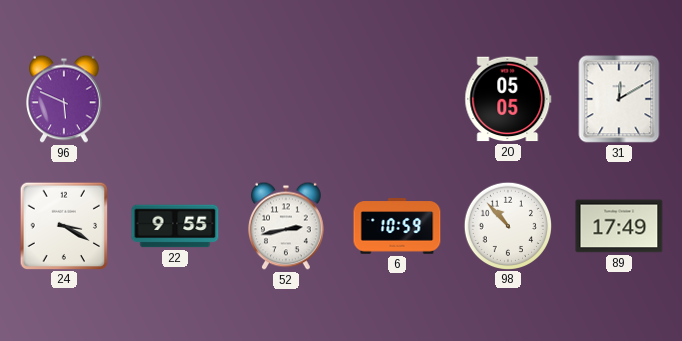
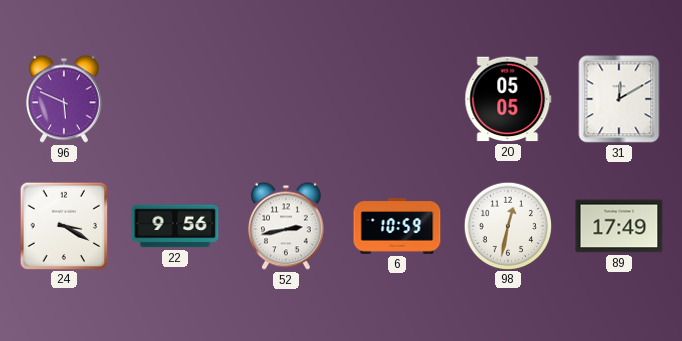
22: 9:55 -> 9:56
98: 10:53 -> 12:32
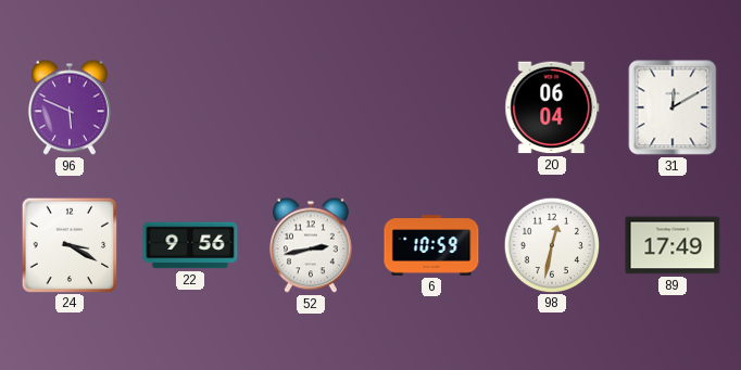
20: 05:05 -> 06:04
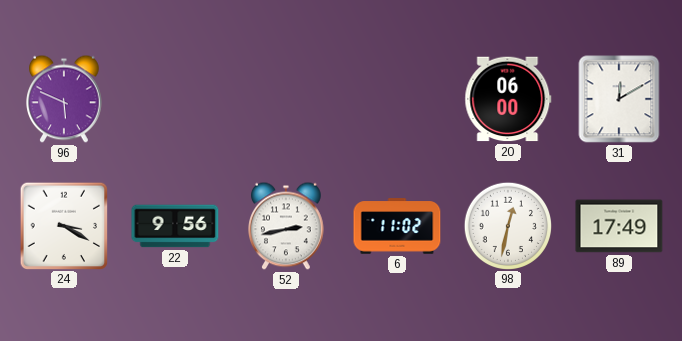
20: 06:04 -> 06:00
6: 10:59 -> 11:02
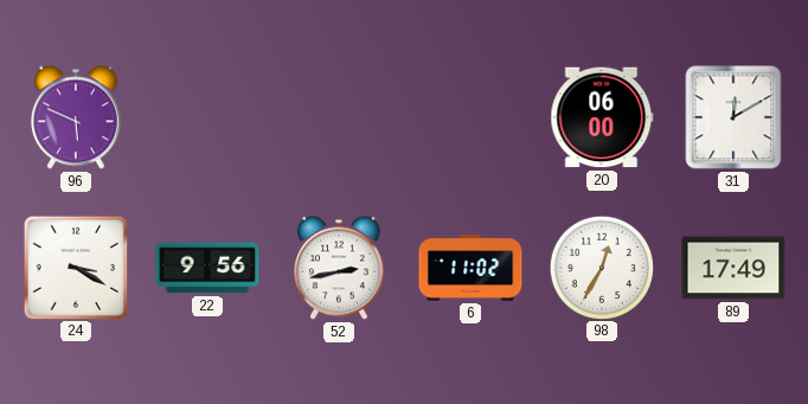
98: 12:32 -> 12:35
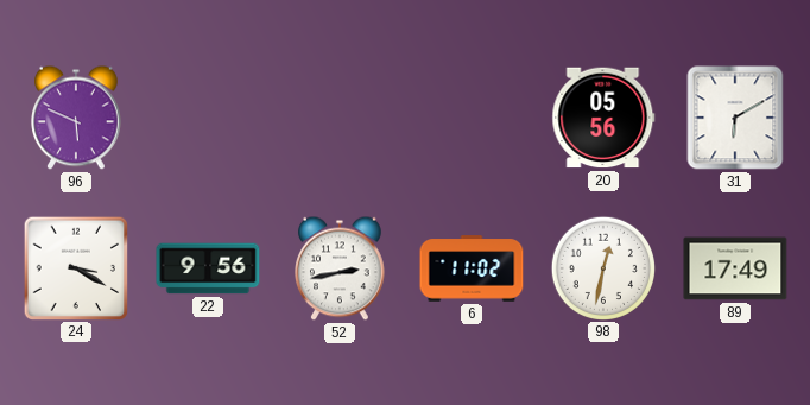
20: 06:00 -> 05:56
31: 12:10 -> 6:10
98: 12:35 -> 12:32
